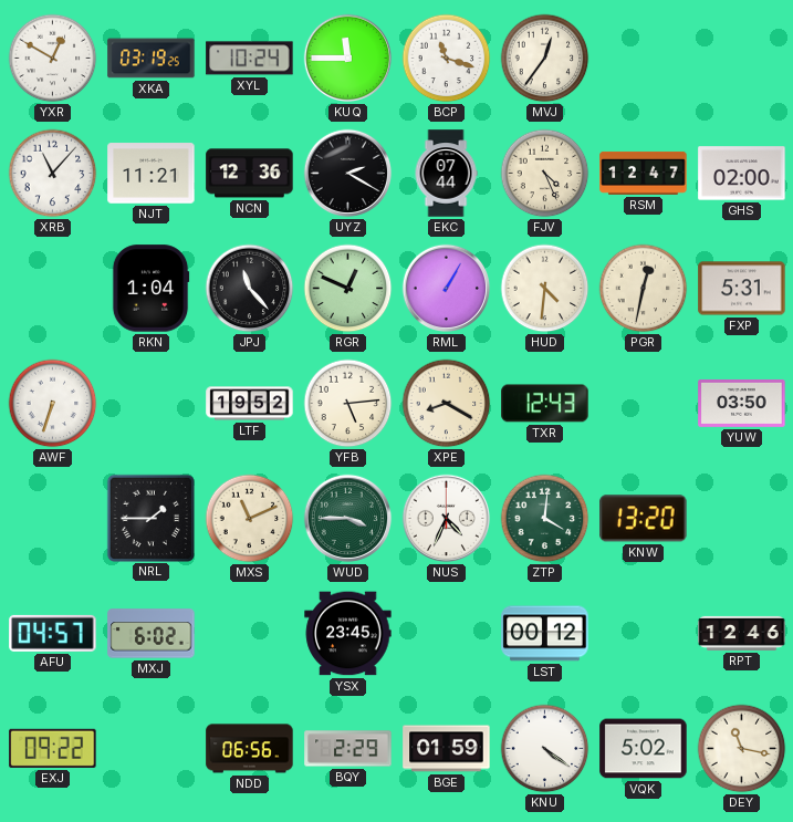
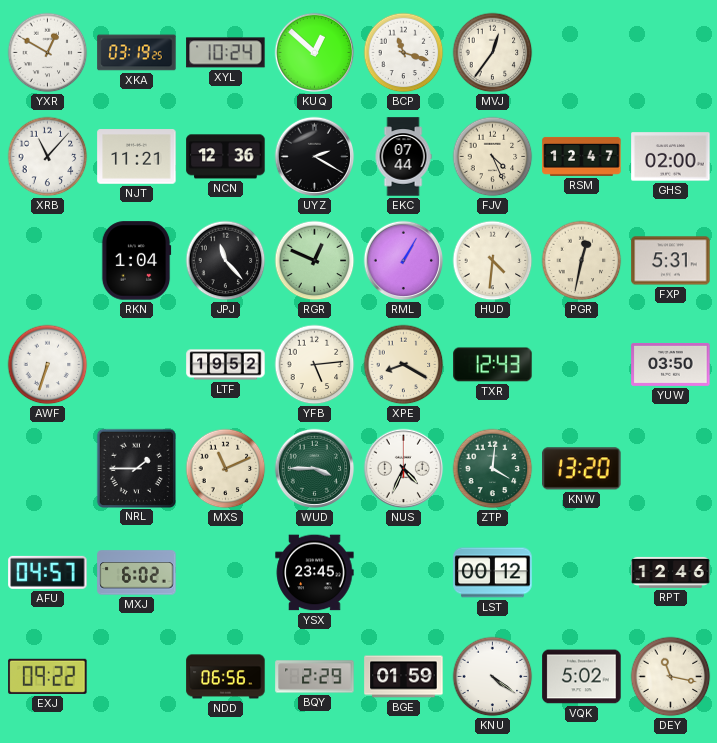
KUQ: 11:45 -> 12:52
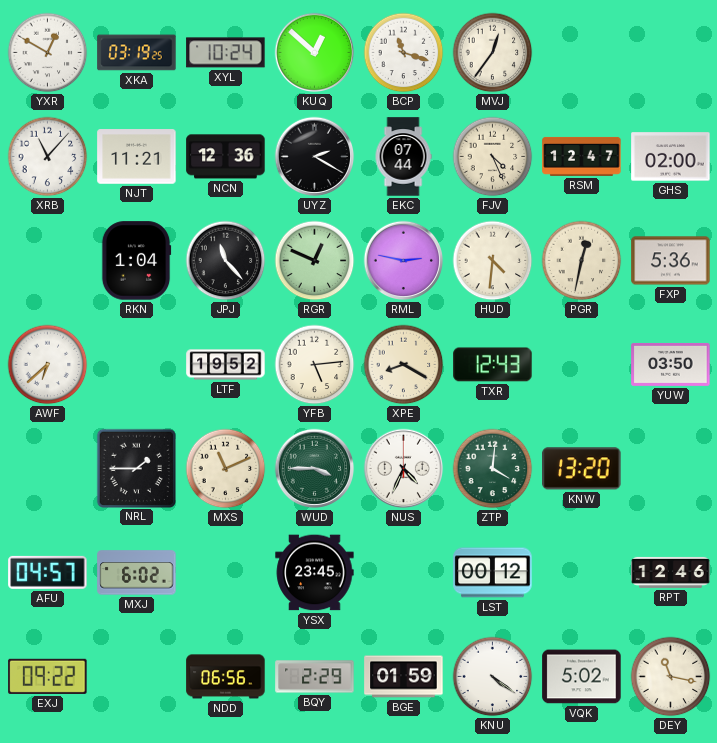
RML: 1:05 -> 2:47
FXP: 5:31 -> 5:36
AWF: 6:33 -> 6:38
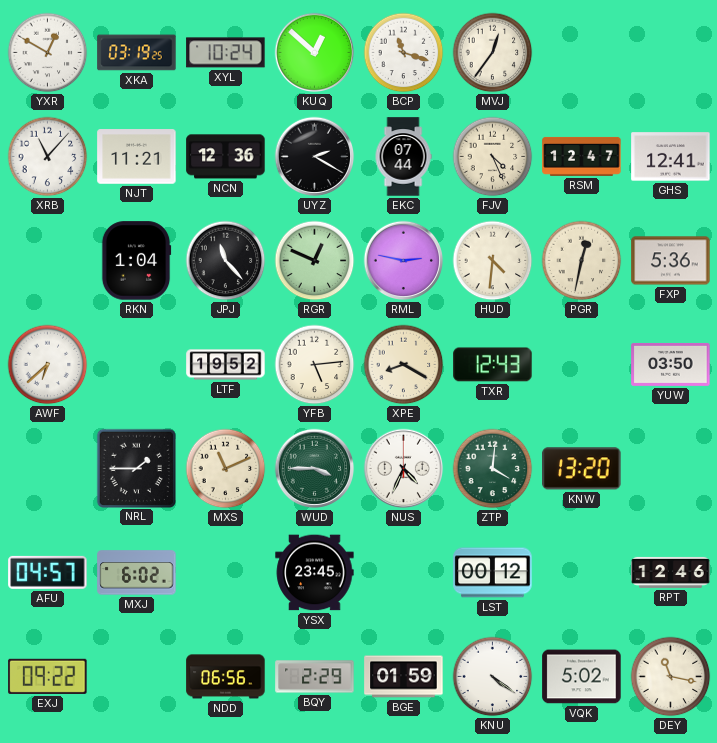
GHS: 02:00 -> 12:41
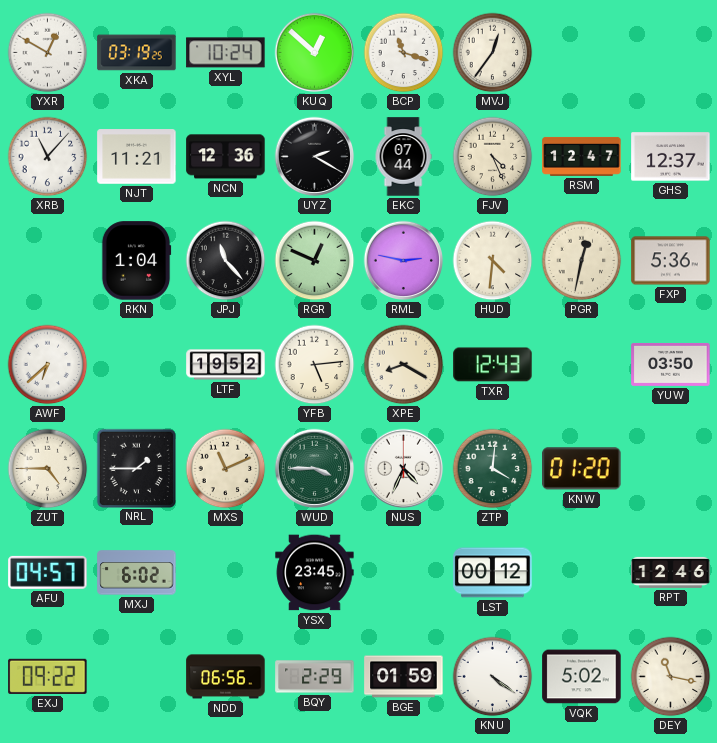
GHS: 12:41 -> 12:37
ZUT: none -> 4:45
KNW: 13:20 -> 01:20
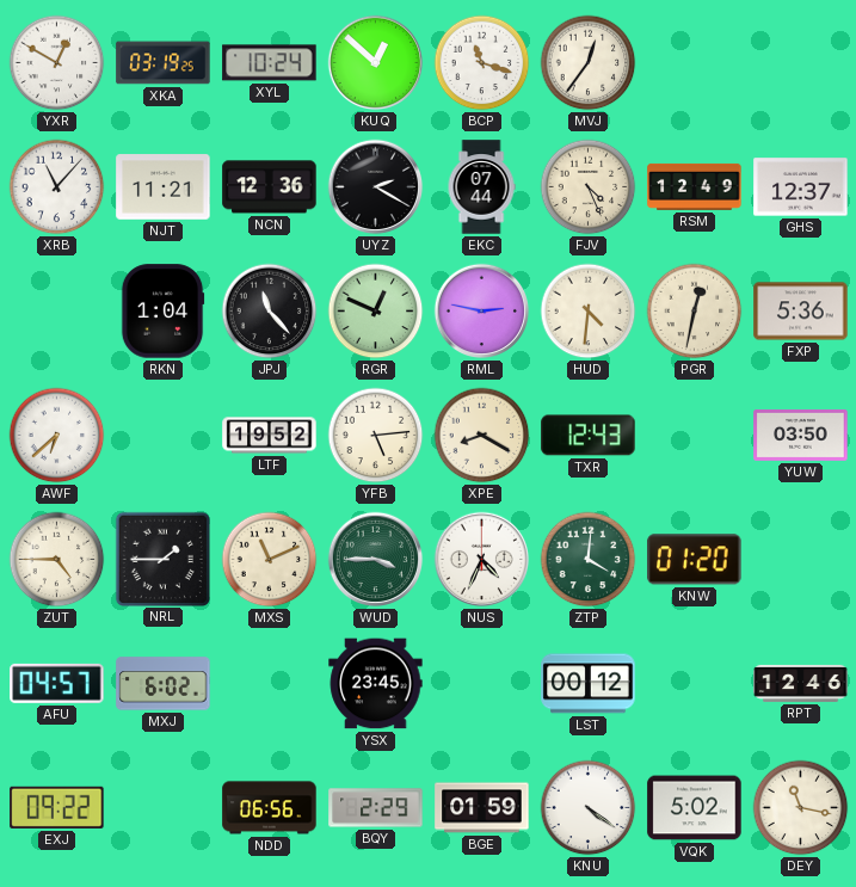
RSM: 12:47 -> 12:49
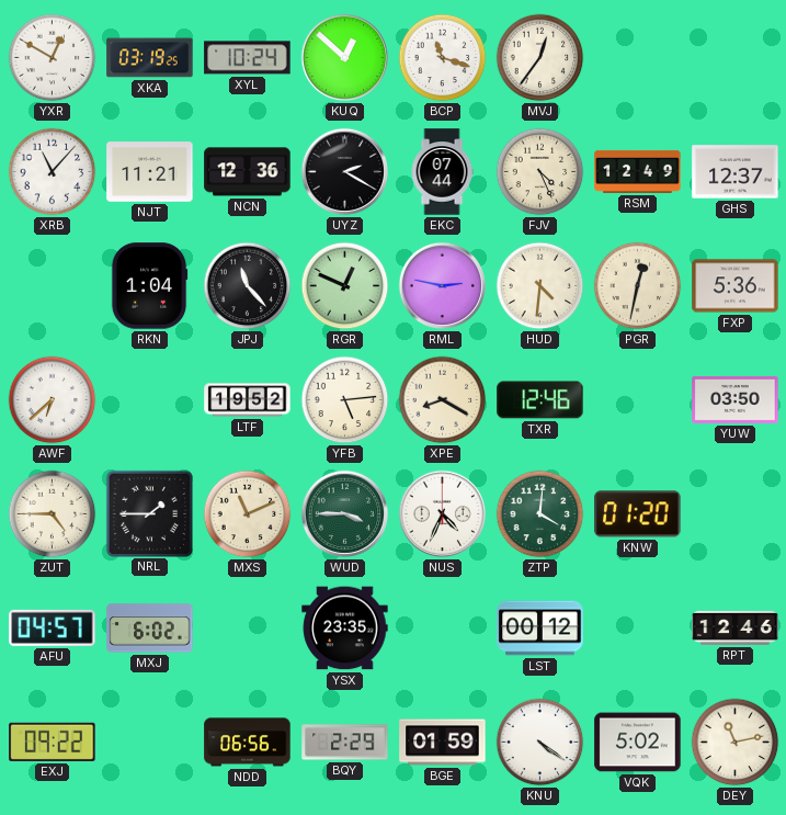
TXR: 12:43 -> 12:46
YSX: 23:45 -> 23:35
DEY: 11:17 -> 11:13
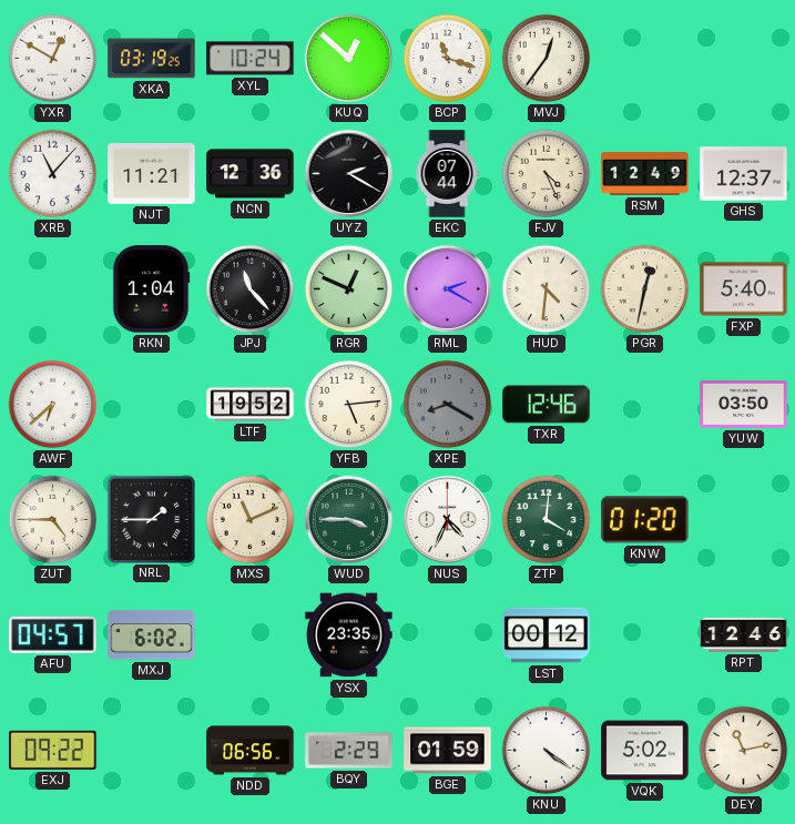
RML: 2:47 -> 2:20
FXP: 5:36 -> 5:40
XPE dial: cream -> grey
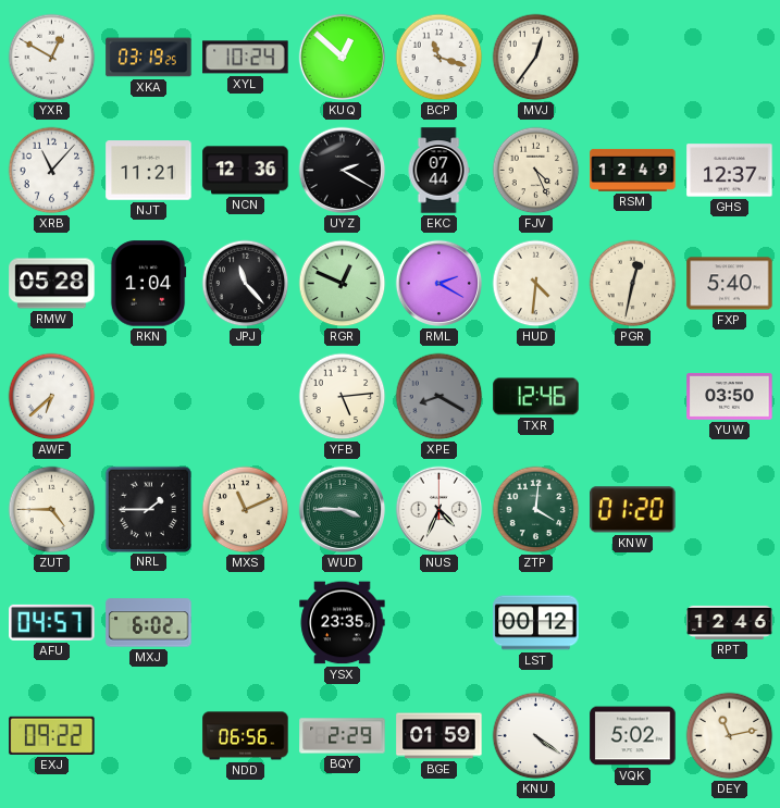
RMW: none -> 05:28
LTF: 19:52 -> none
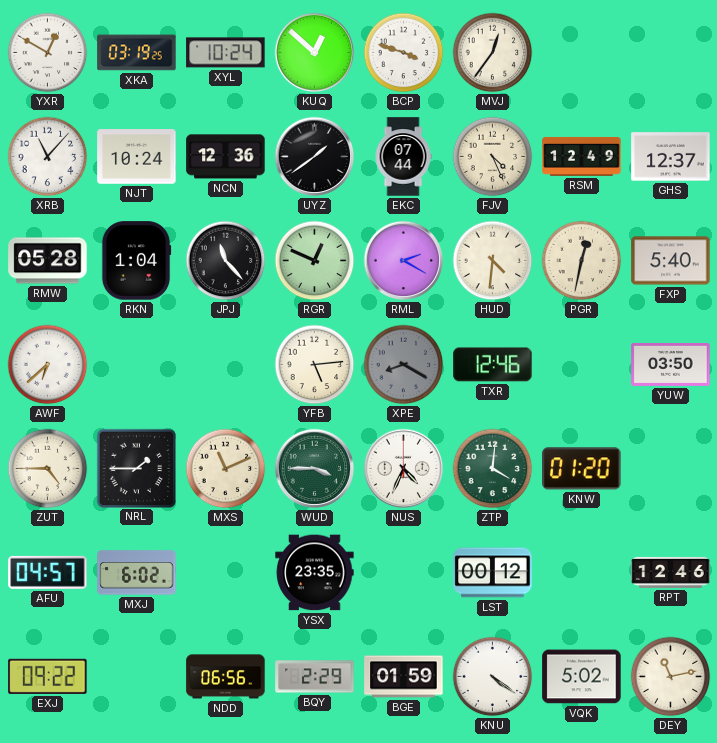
BCP: 11:18 -> 3:48
NJT: 11:21 -> 10:24
UYZ: 2:20 -> 1:39
